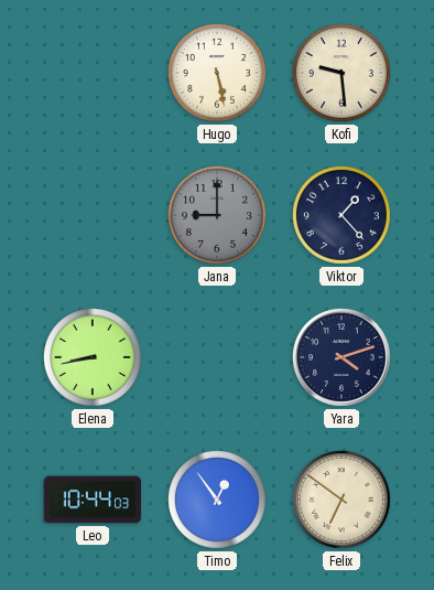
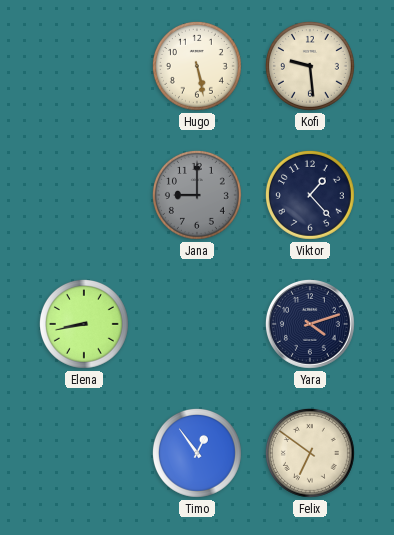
Leo: 10:44 -> none
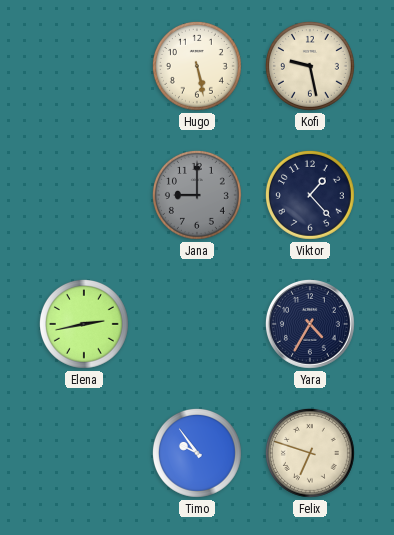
Kofi: 9:29 -> 9:28
Elena: 8:43 -> 2:43
Yara: 4:12 -> 4:35
Timo: 12:54 -> 9:54
Felix: 6:51 -> 6:48
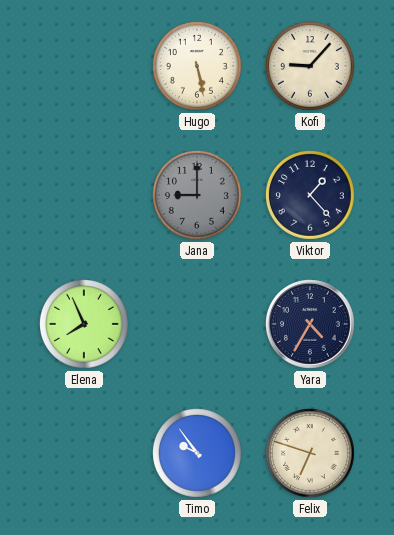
Kofi: 9:28 -> 9:07
Elena: 2:43 -> 7:56
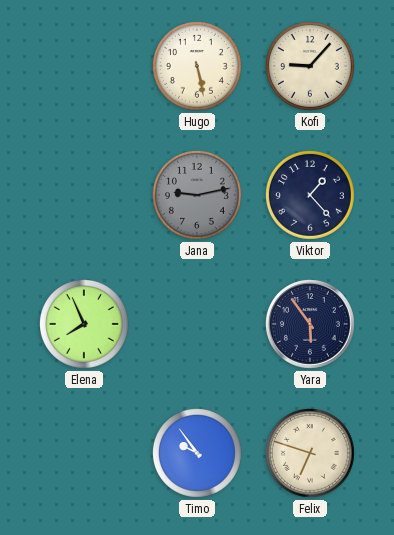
Jana: 9:00 -> 9:13
Yara: 4:35 -> 5:54
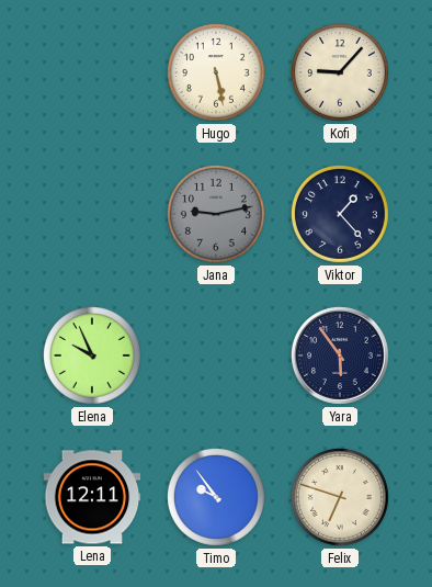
Elena: 7:56 -> 9:56
Lena: none -> 12:11
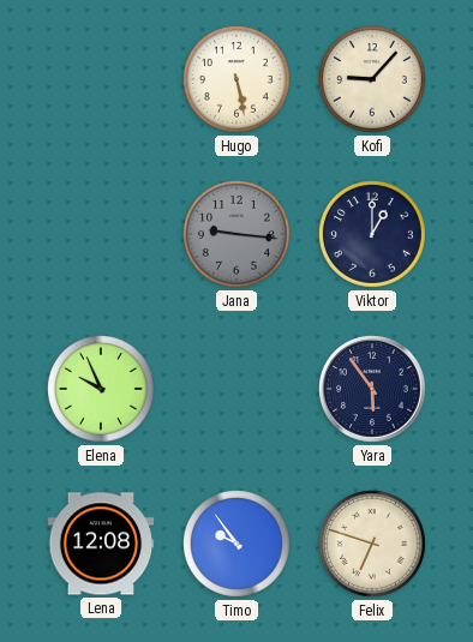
Jana: 9:13 -> 9:16
Viktor: 1:23 -> 1:00
Lena: 12:11 -> 12:08
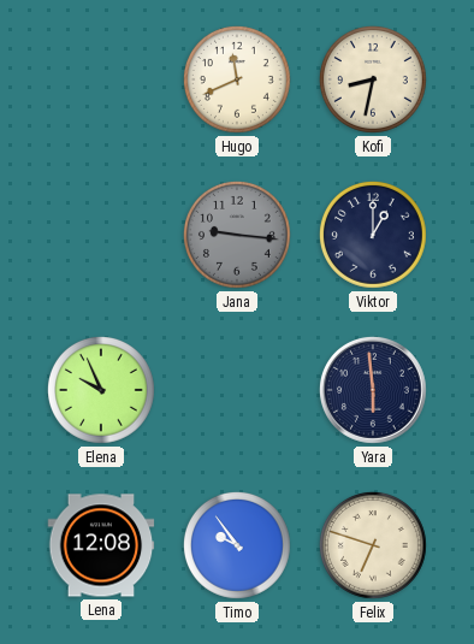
Hugo: 5:28 -> 11:41
Kofi: 9:07 -> 8:32
Yara: 5:54 -> 5:59
